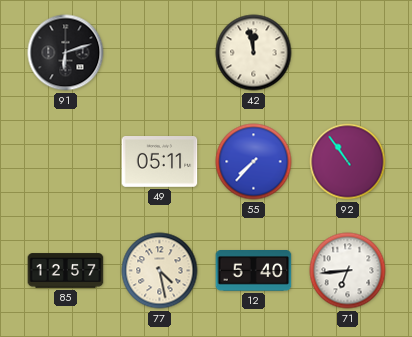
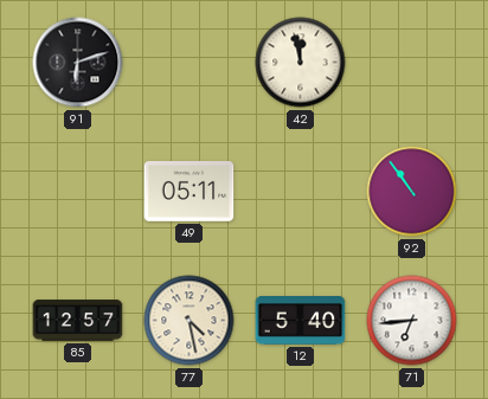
55: 7:37 -> none
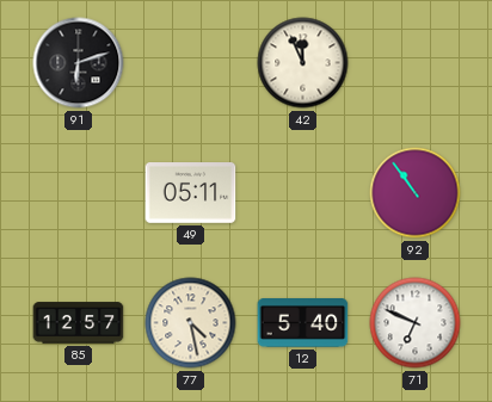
42: 11:58 -> 11:56
71: 6:44 -> 6:49
